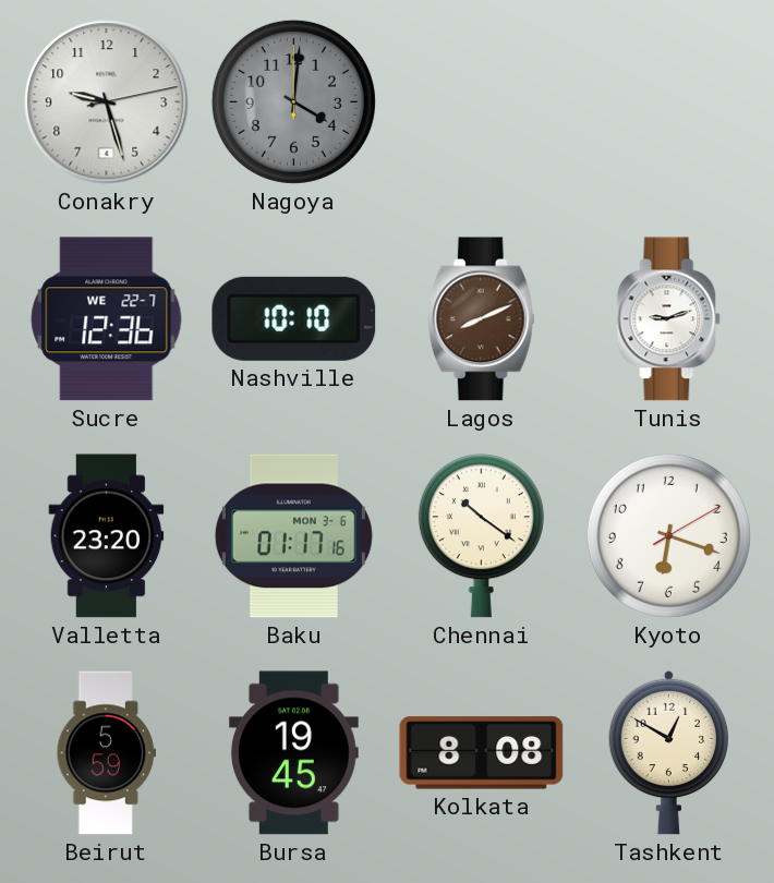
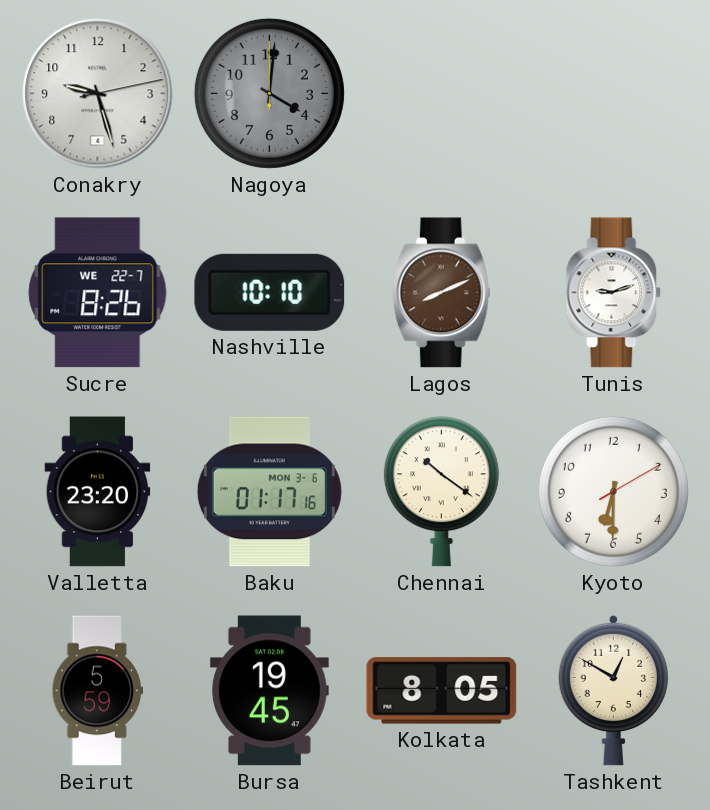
Sucre: 12:36 -> 8:26
Kyoto: 6:18 -> 6:30
Kolkata: 8:08 -> 8:05
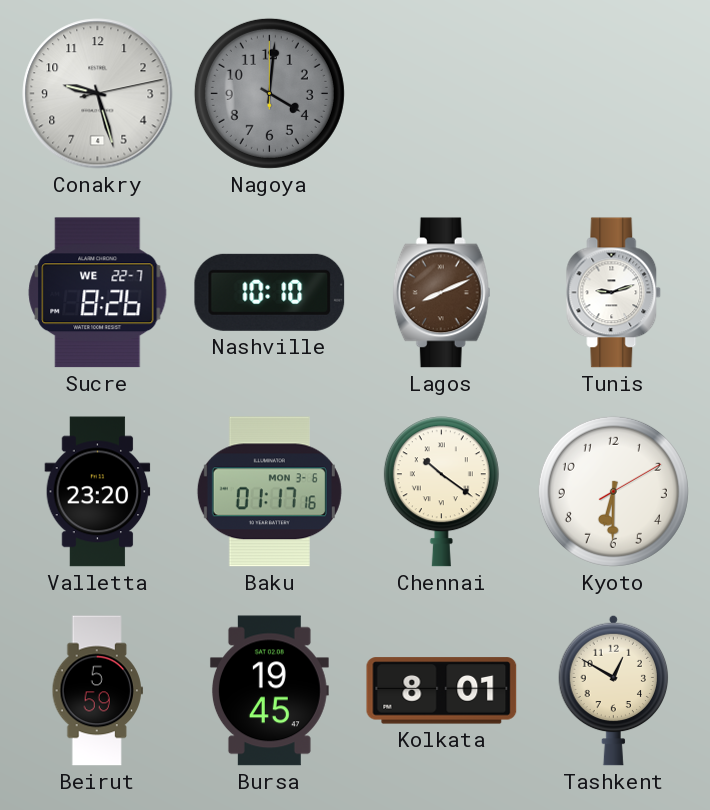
Kolkata: 8:05 -> 8:01
